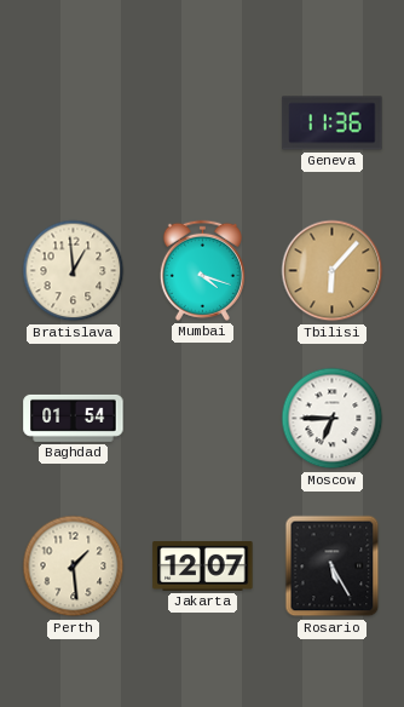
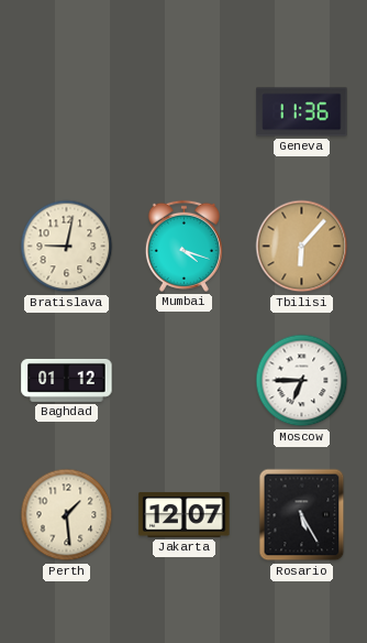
Bratislava: 12:59 -> 9:02
Baghdad: 01:54 -> 01:12
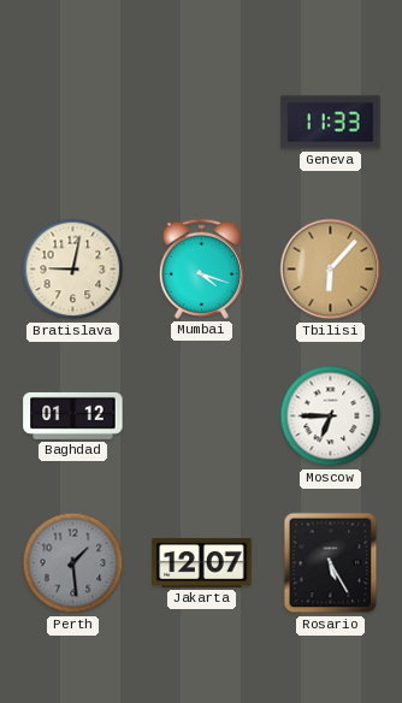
Geneva: 11:36 -> 11:33
Perth dial: cream -> grey
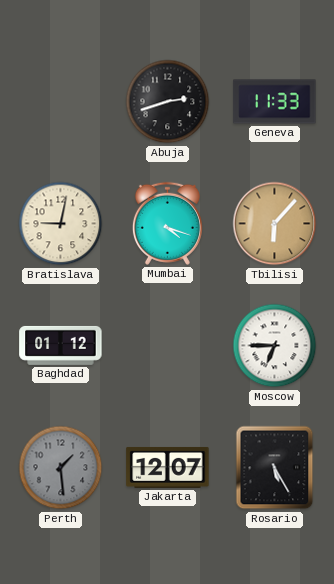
Abuja: none -> 2:42
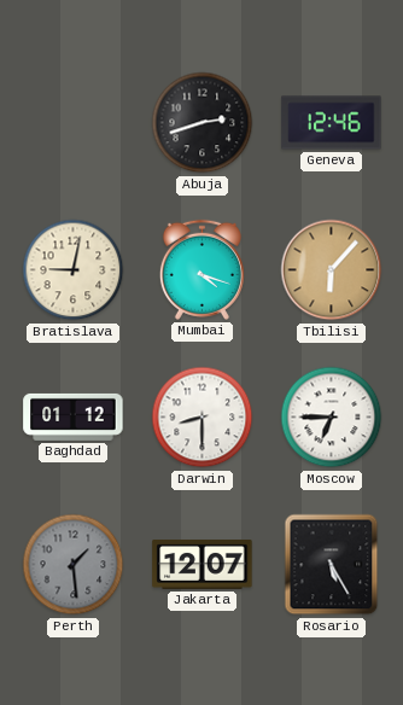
Geneva: 11:33 -> 12:46
Darwin: none -> 8:30
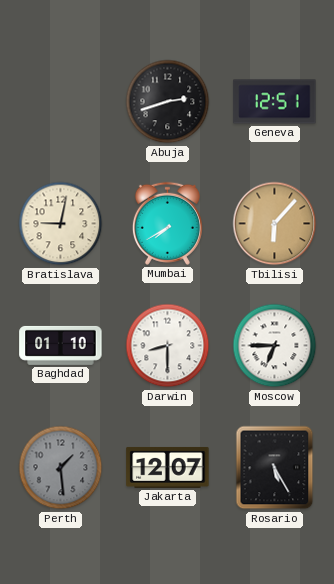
Geneva: 12:46 -> 12:51
Mumbai: 4:18 -> 7:40
Baghdad: 01:12 -> 01:10
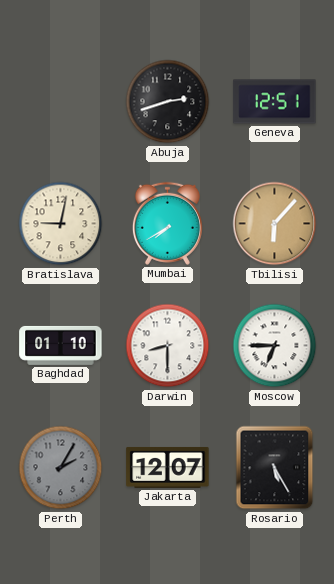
Perth: 1:29 -> 2:05
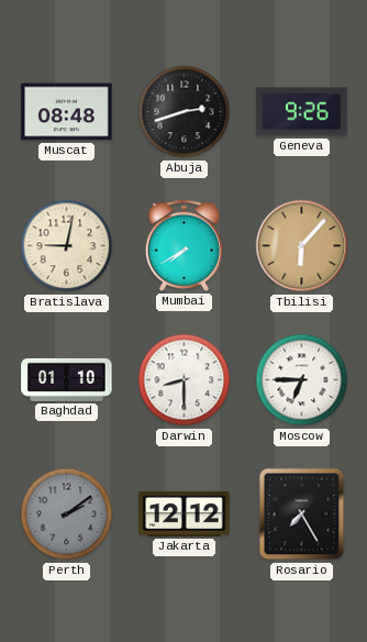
Muscat: none -> 08:48
Geneva: 12:51 -> 9:26
Perth: 2:05 -> 2:09
Jakarta: 12:07 -> 12:12
Rosario: 5:25 -> 7:25
